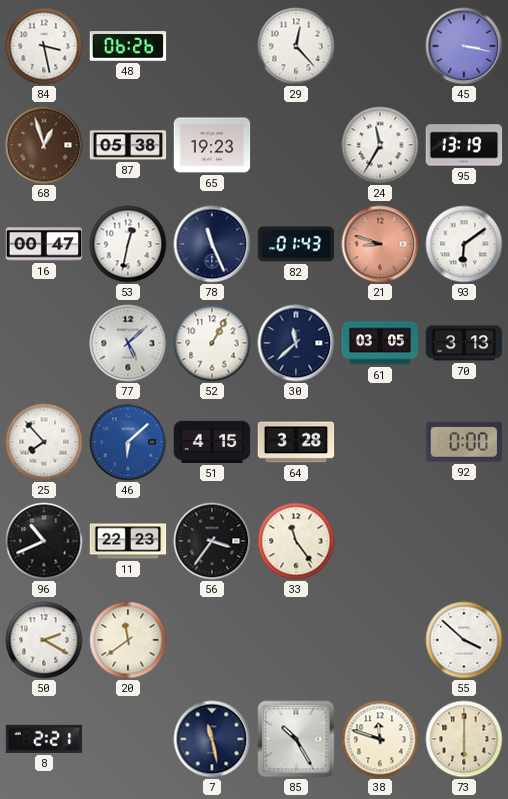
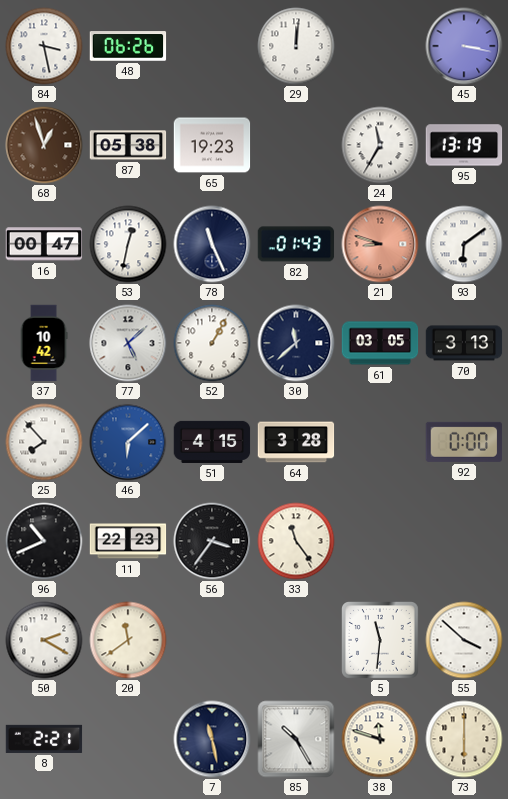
29: 12:23 -> 12:01
37: none -> 10:42
5: none -> 11:31
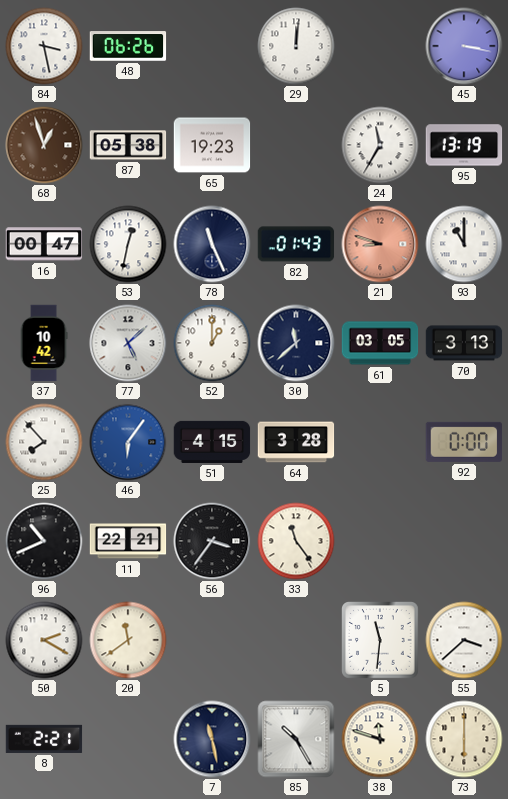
93: 6:09 -> 11:00
52: 1:05 -> 1:00
46: 6:08 -> 6:06
11: 22:23 -> 22:21
55: 3:52 -> 3:38
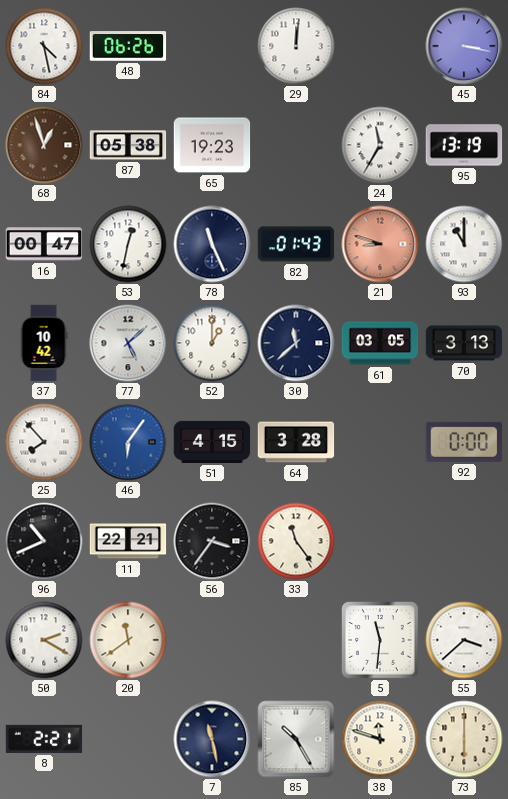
84: 3:28 -> 4:28
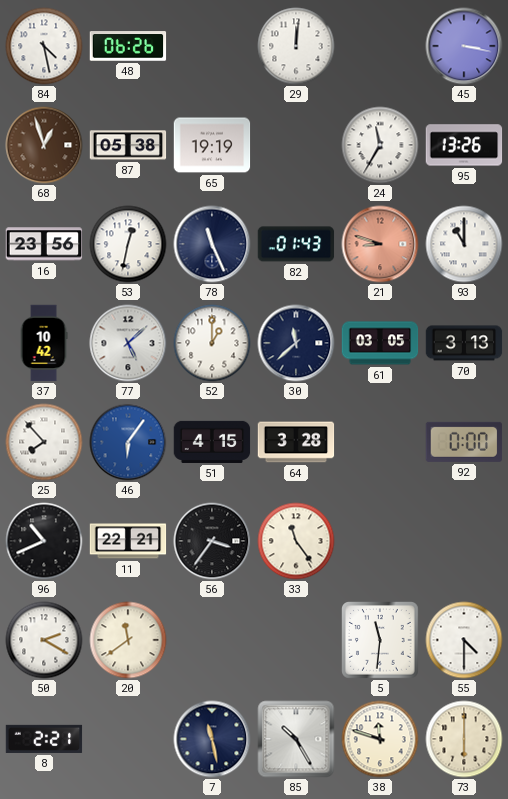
65: 19:23 -> 19:19
95: 13:19 -> 13:26
16: 00:47 -> 23:56
55: 3:38 -> 4:30
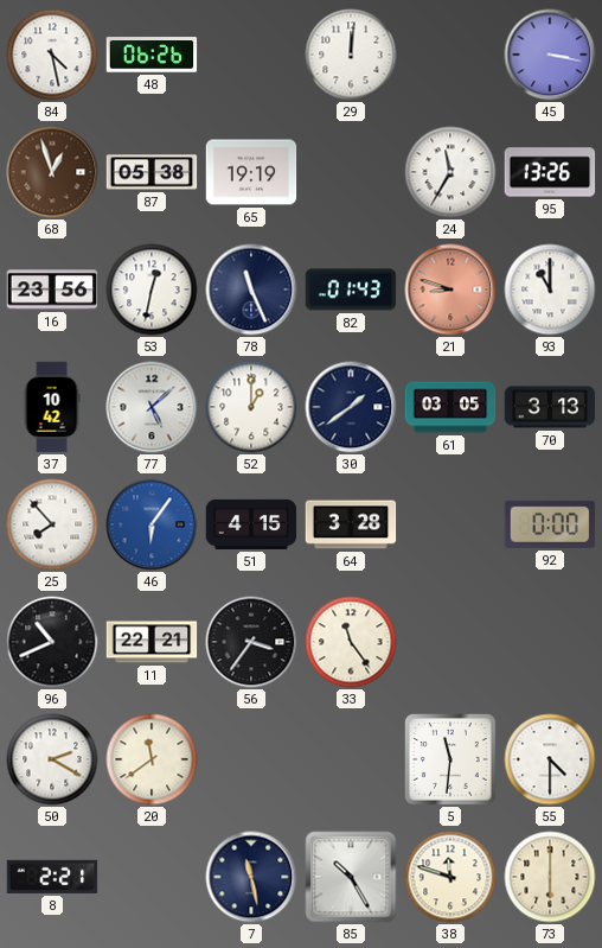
30: 11:38 -> 1:39
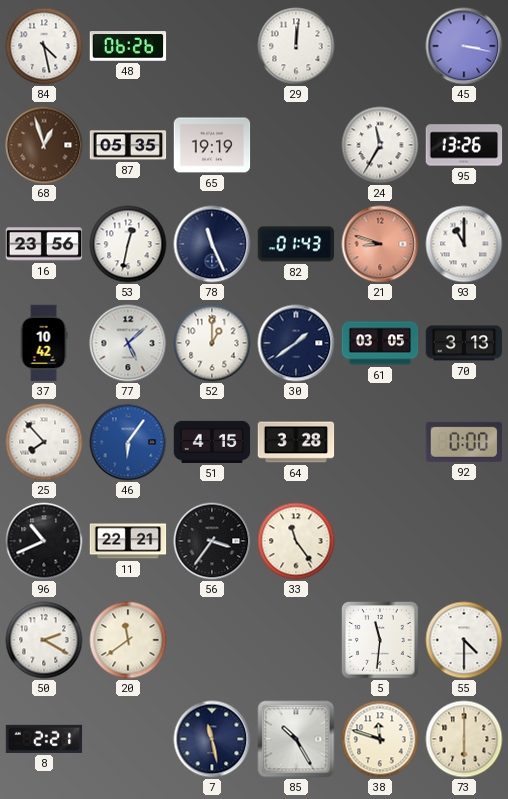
87: 05:38 -> 05:35
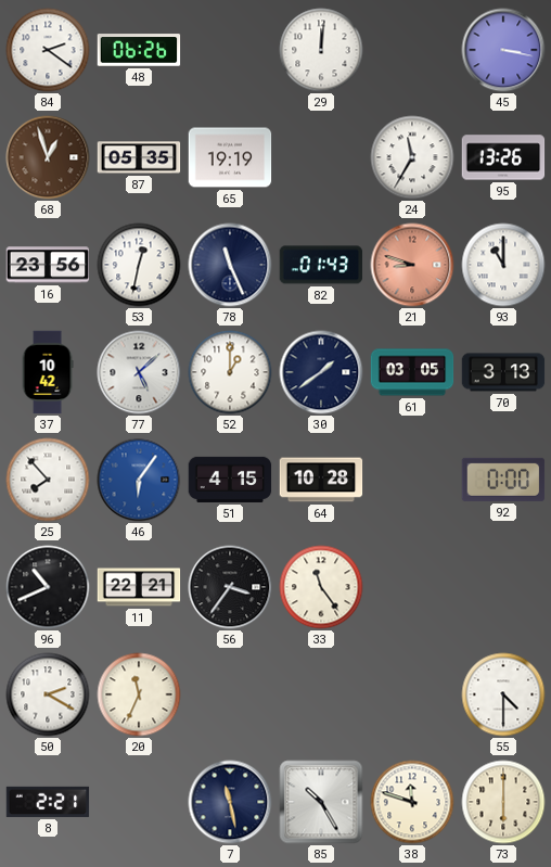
84: 4:28 -> 2:21
64: 3:28 -> 10:28
20: 11:39 -> 11:34
5: 11:31 -> none
